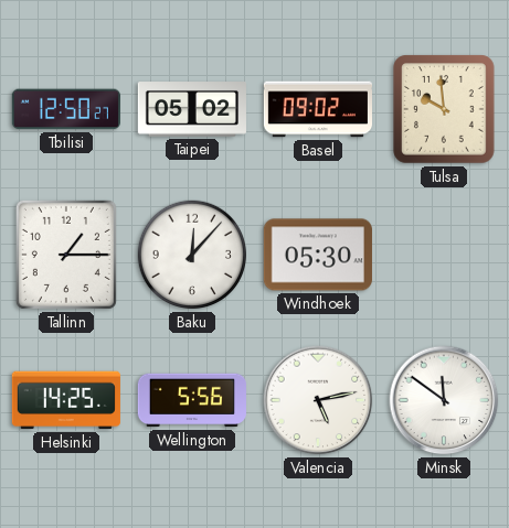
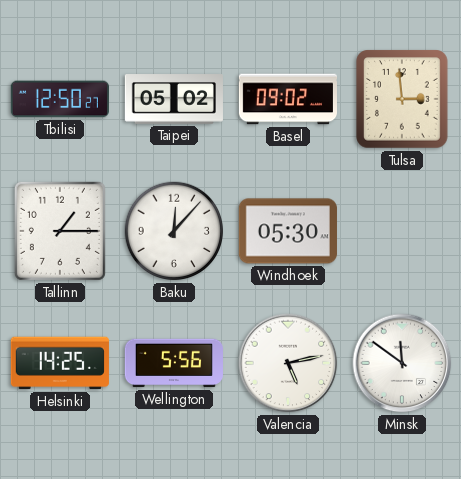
Tulsa: 9:59 -> 2:59
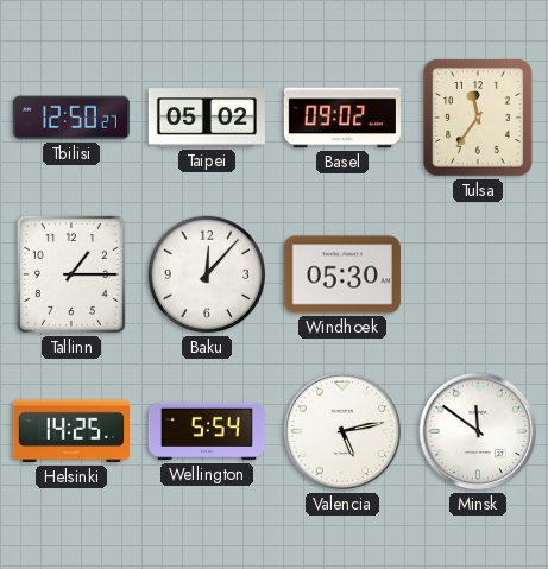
Tulsa: 2:59 -> 11:36
Wellington: 5:56 -> 5:54
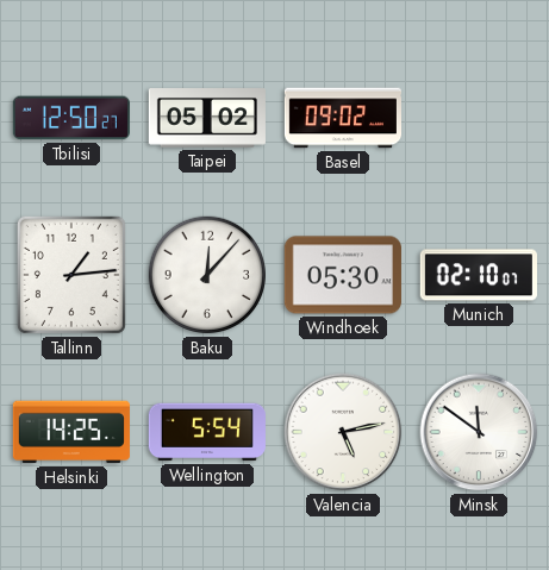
Tulsa: 11:36 -> none
Tallinn: 1:15 -> 1:14
Munich: none -> 02:10
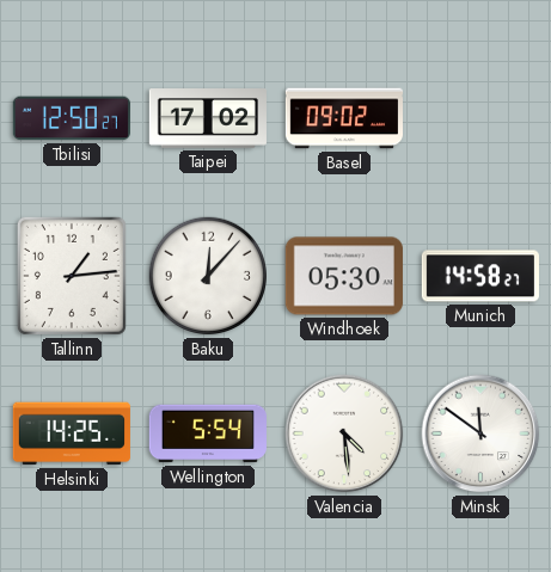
Taipei: 05:02 -> 17:02
Munich: 02:10 -> 14:58
Valencia: 5:13 -> 4:29
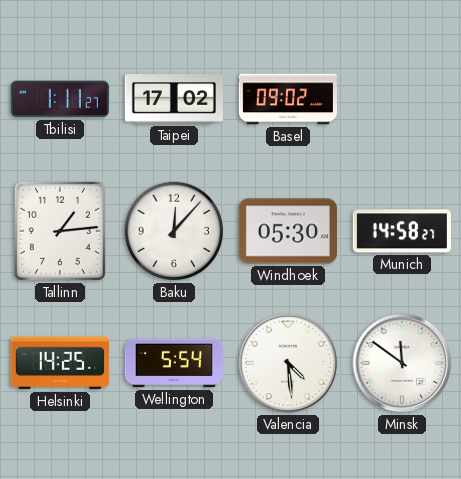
Tbilisi: 12:50 -> 1:11
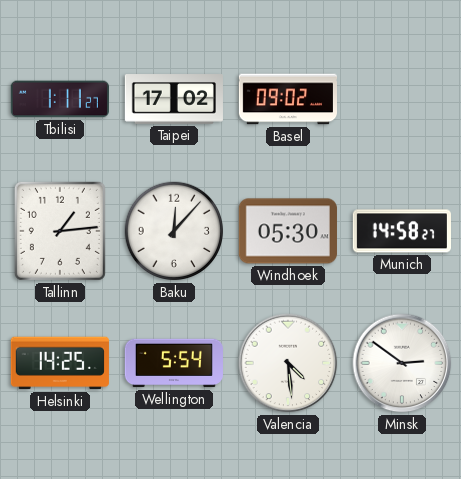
Minsk: 11:51 -> 2:51
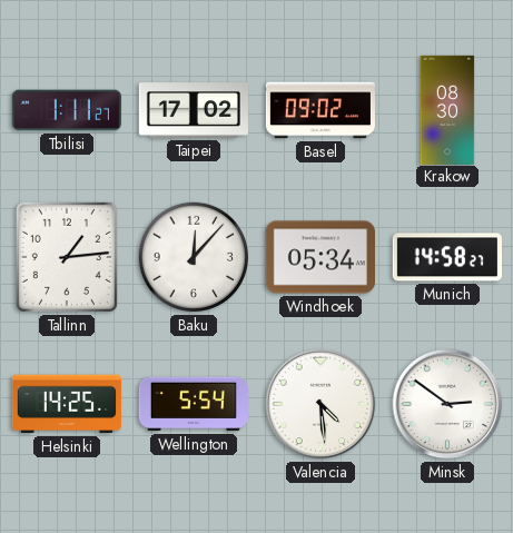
Krakow: none -> 08:30
Windhoek: 05:30 -> 05:34
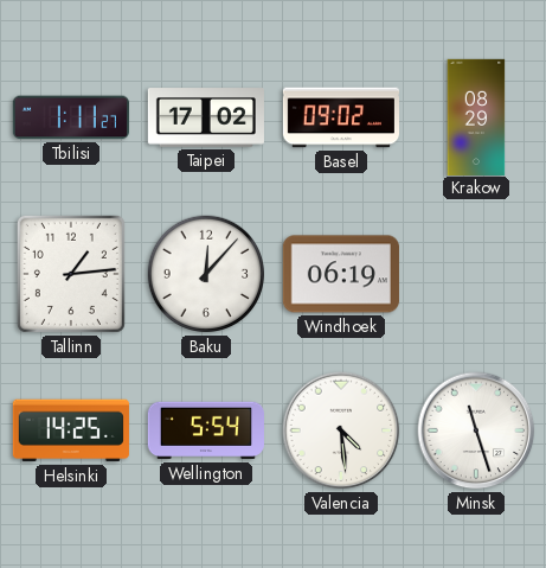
Krakow: 08:30 -> 08:29
Windhoek: 05:34 -> 06:19
Munich: 14:58 -> none
Minsk: 2:51 -> 11:27
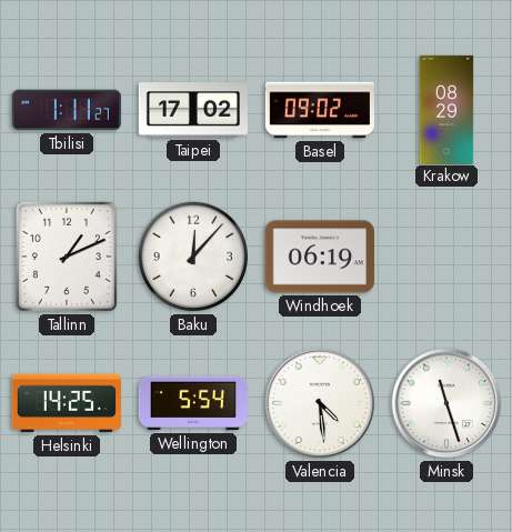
Tallinn: 1:14 -> 1:11
